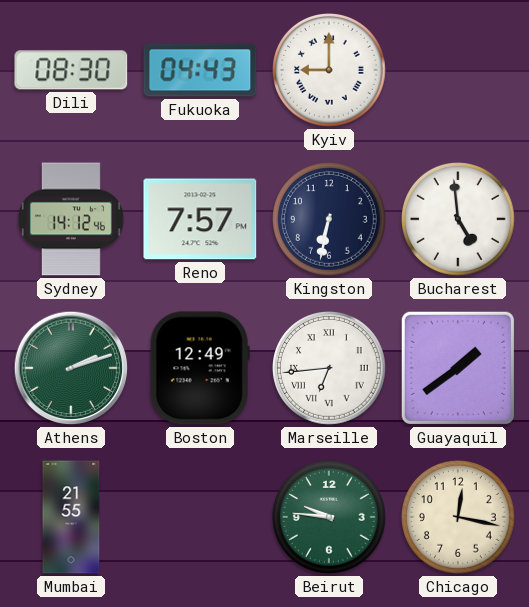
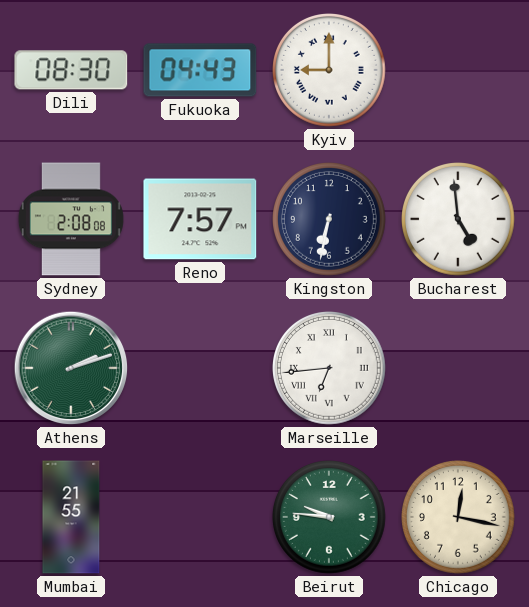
Sydney: 14:12 -> 2:08
Boston: 12:49 -> none
Guayaquil: 1:39 -> none
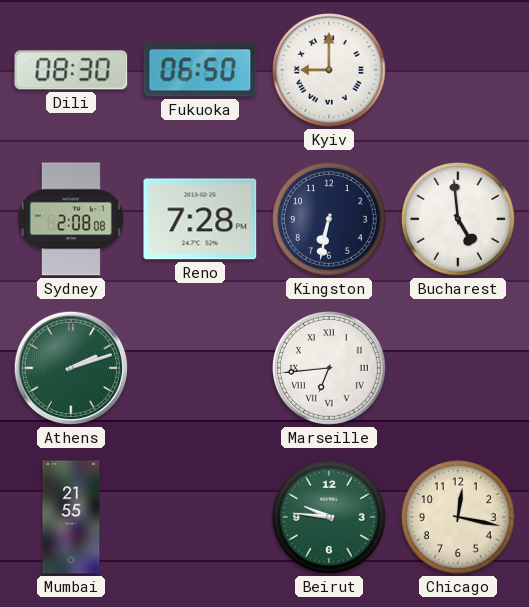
Fukuoka: 04:43 -> 06:50
Reno: 7:57 -> 7:28
